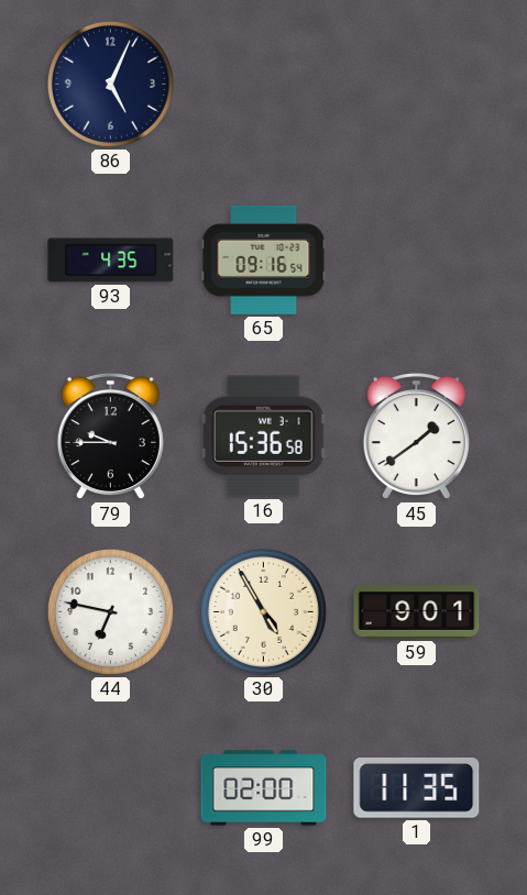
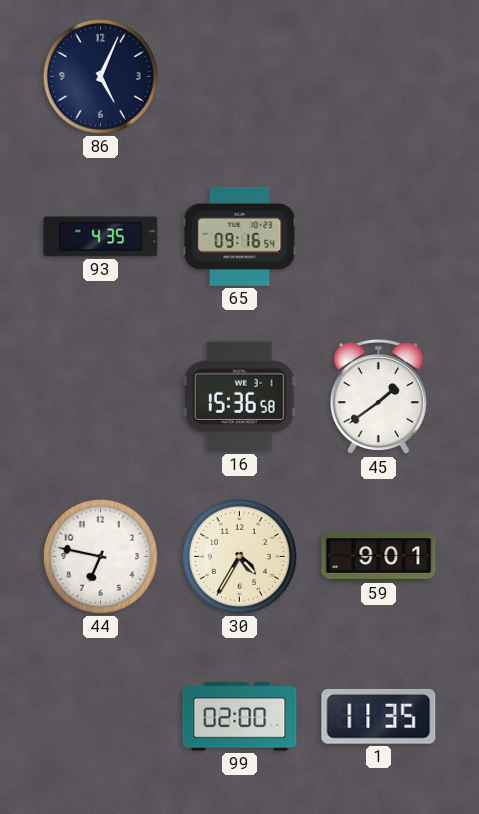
79: 9:45 -> none
30: 4:55 -> 4:35
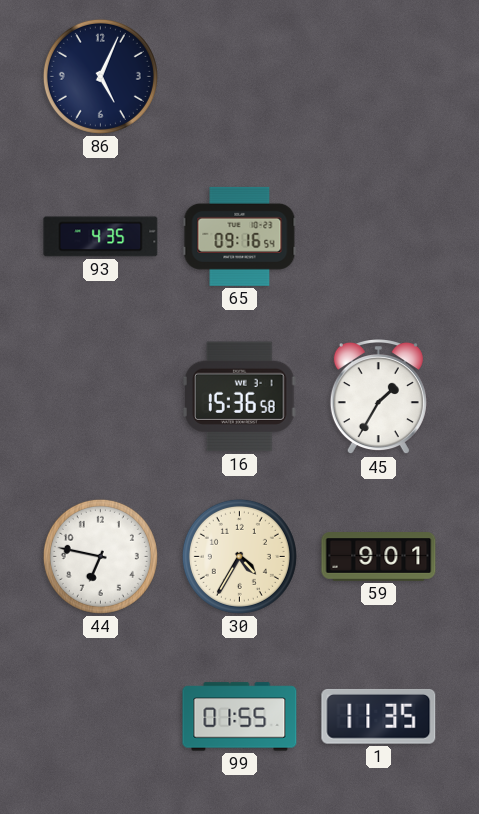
45: 1:39 -> 1:35
99: 02:00 -> 01:55
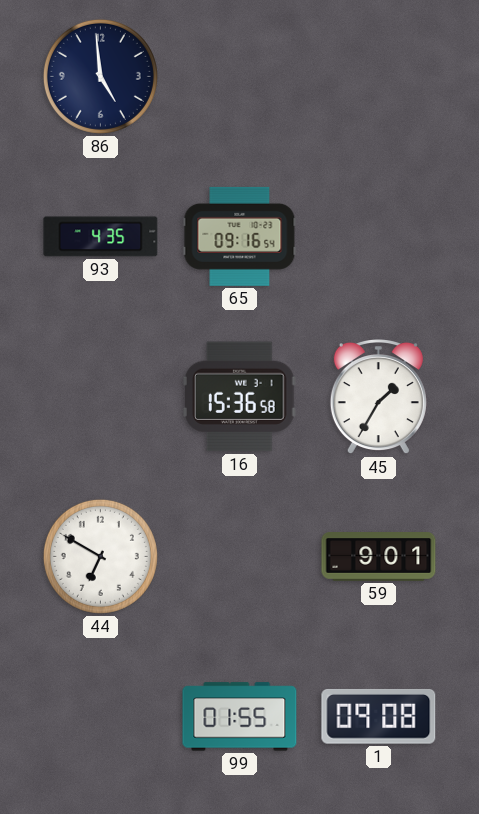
86: 5:04 -> 4:59
44: 6:47 -> 6:50
30: 4:35 -> none
1: 11:35 -> 09:08
